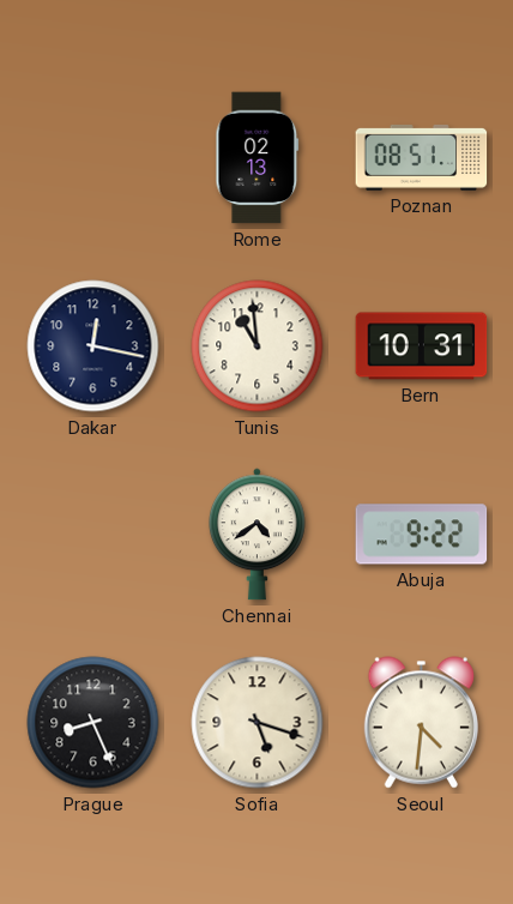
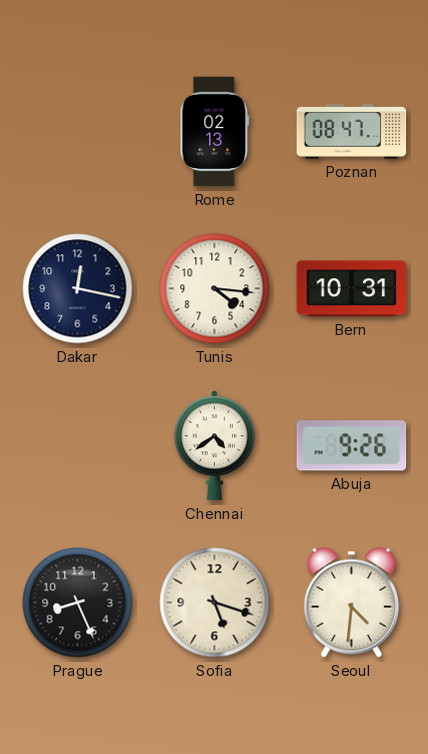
Poznan: 08:51 -> 08:47
Tunis: 10:59 -> 4:16
Abuja: 9:22 -> 9:26
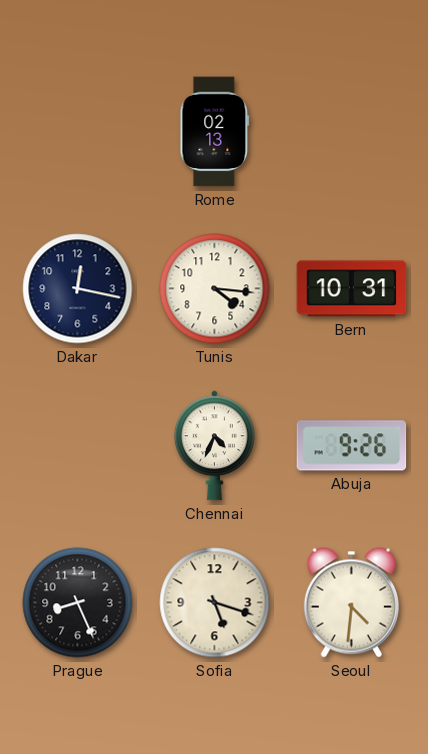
Poznan: 08:47 -> none
Chennai: 4:39 -> 4:34
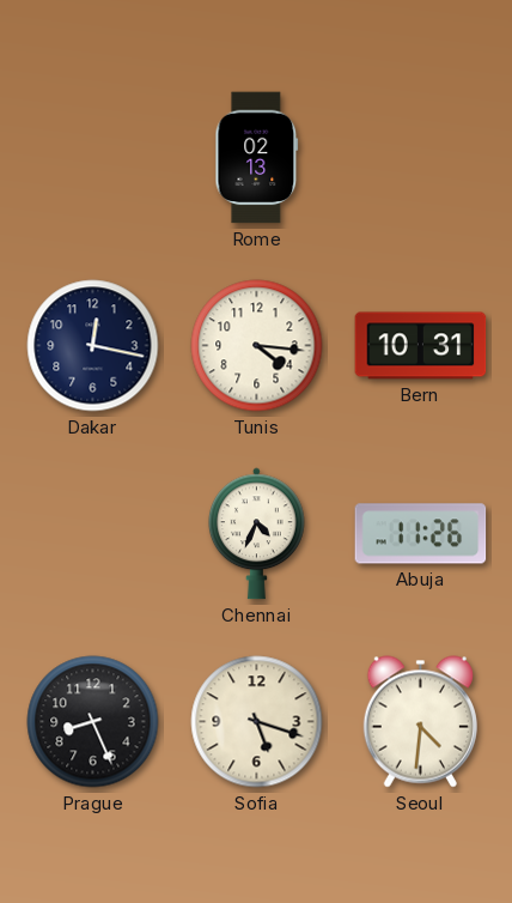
Abuja: 9:26 -> 11:26
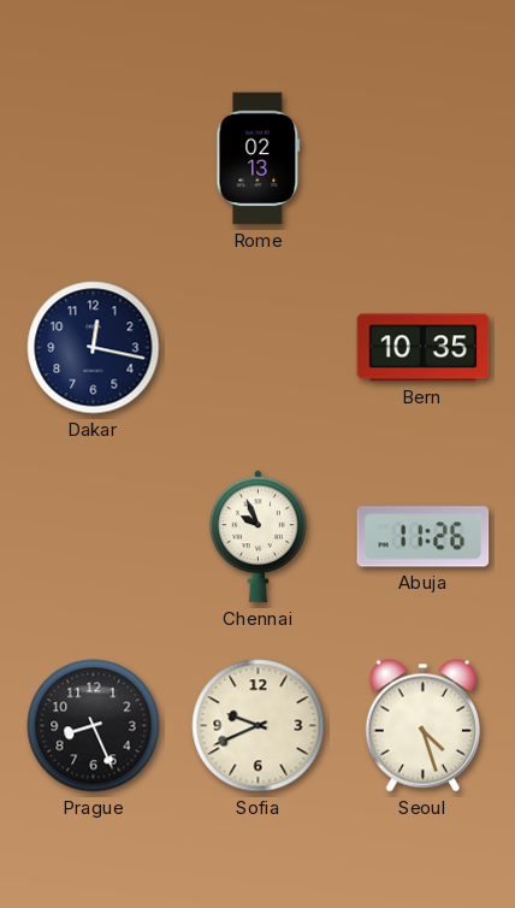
Tunis: 4:16 -> none
Bern: 10:31 -> 10:35
Chennai: 4:34 -> 9:56
Sofia: 5:18 -> 9:41
Seoul: 4:31 -> 4:27
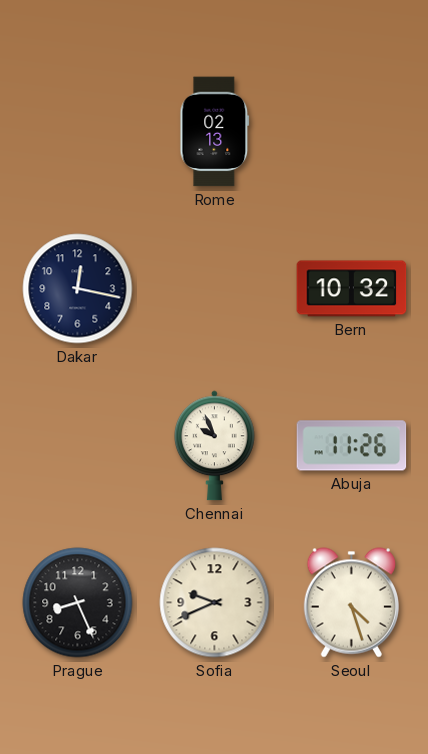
Bern: 10:35 -> 10:32
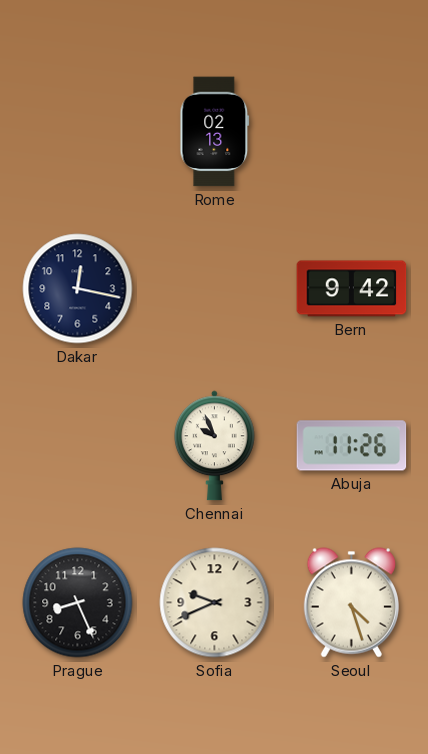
Bern: 10:32 -> 9:42
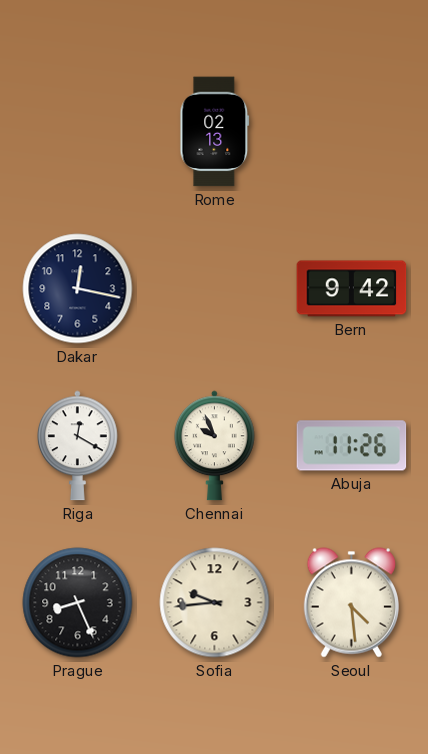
Riga: none -> 12:20
Sofia: 9:41 -> 9:44
Seoul: 4:27 -> 4:29
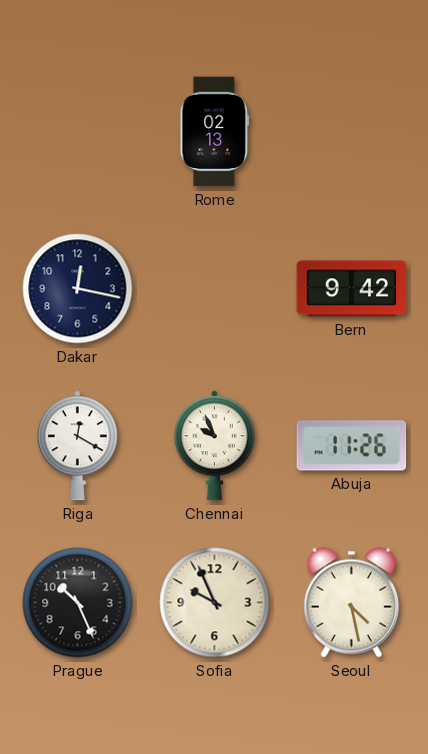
Prague: 8:26 -> 10:26
Sofia: 9:44 -> 9:56
Seoul: 4:29 -> 4:28
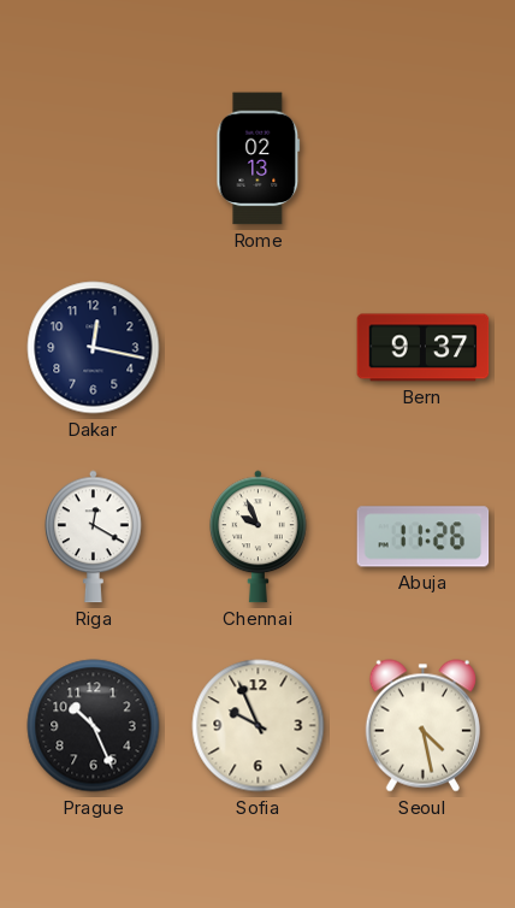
Bern: 9:42 -> 9:37
